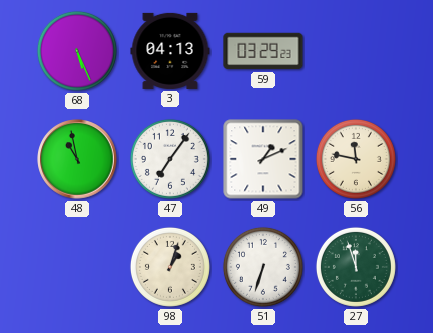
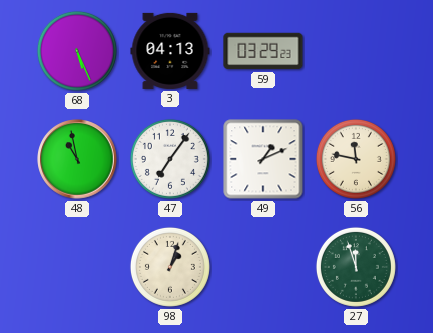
51: 6:33 -> none
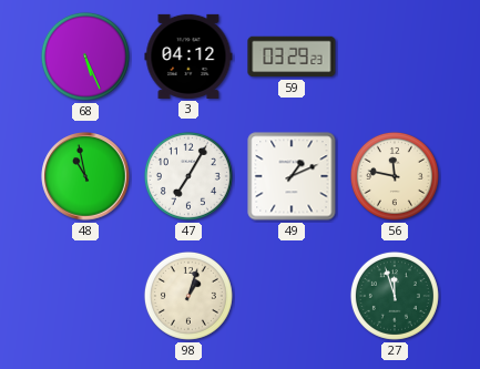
3: 04:13 -> 04:12
47: 7:06 -> 7:05
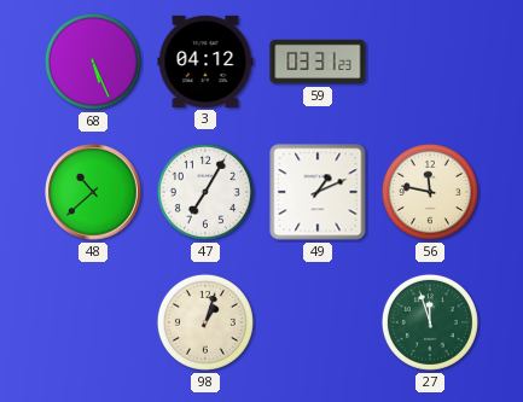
59: 03:29 -> 03:31
48: 10:58 -> 10:38
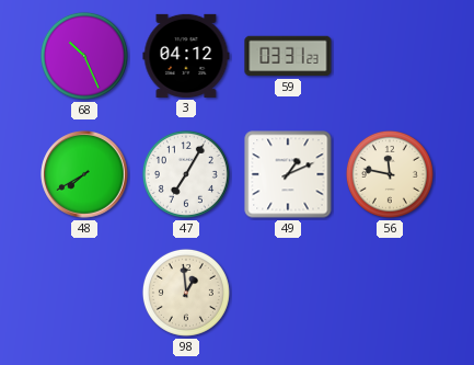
68: 5:26 -> 10:26
48: 10:38 -> 7:40
98: 1:03 -> 12:59
27: 11:57 -> none
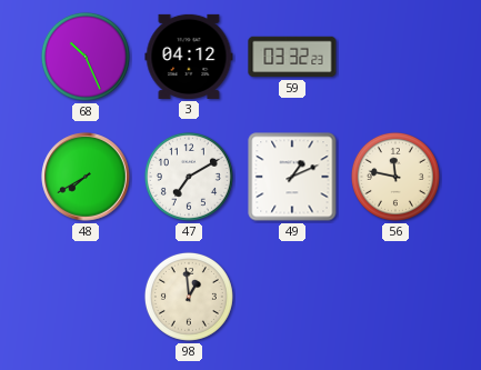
59: 03:31 -> 03:32
47: 7:05 -> 7:10
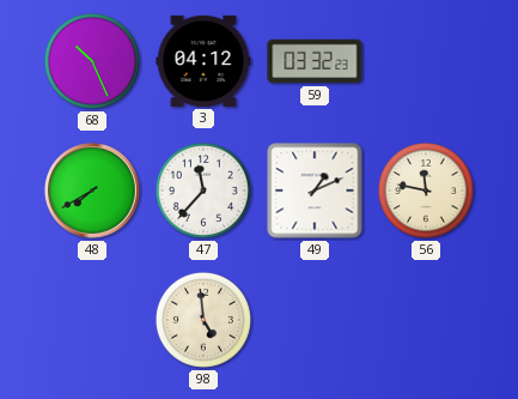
47: 7:10 -> 11:37
98: 12:59 -> 4:59
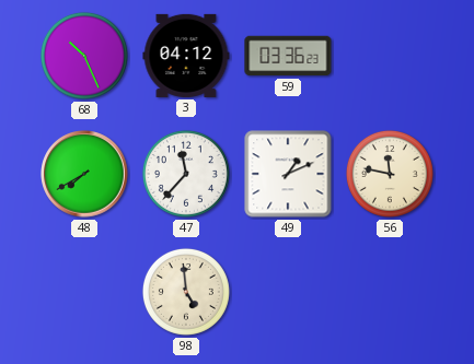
59: 03:32 -> 03:36
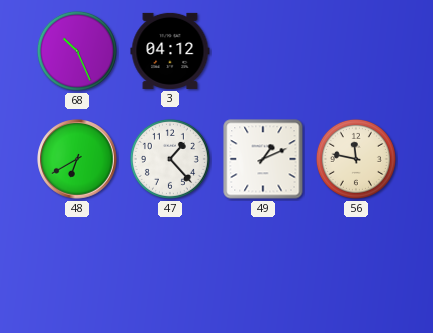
59: 03:36 -> none
48: 7:40 -> 6:40
47: 11:37 -> 1:23
98: 4:59 -> none
